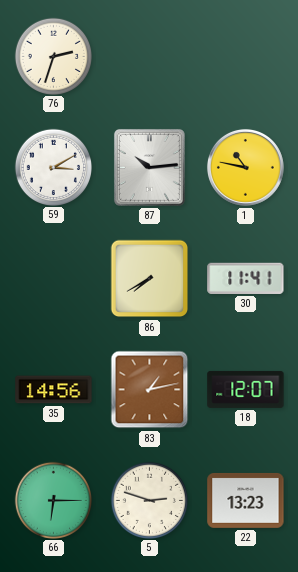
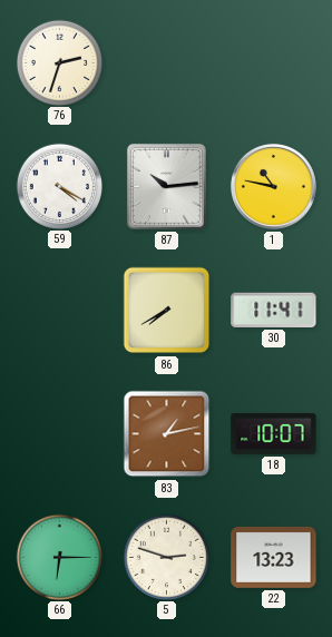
59: 3:10 -> 4:20
35: 14:56 -> none
18: 12:07 -> 10:07
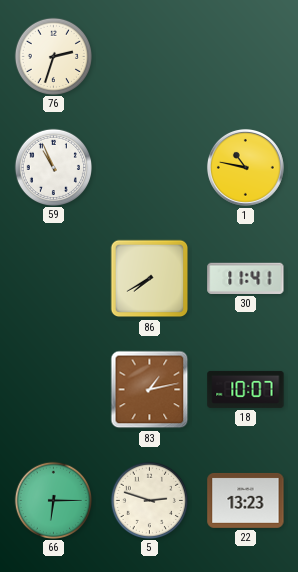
59: 4:20 -> 10:56
87: 10:14 -> none
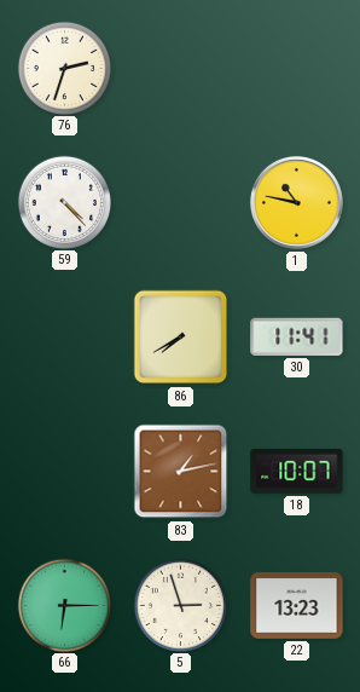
59: 10:56 -> 4:23
5: 2:48 -> 2:57
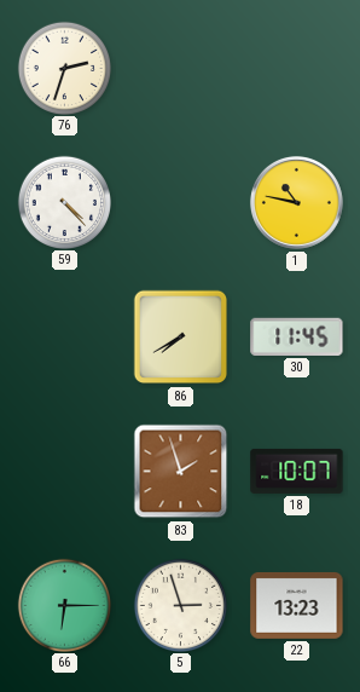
30: 11:41 -> 11:45
83: 1:13 -> 1:57
